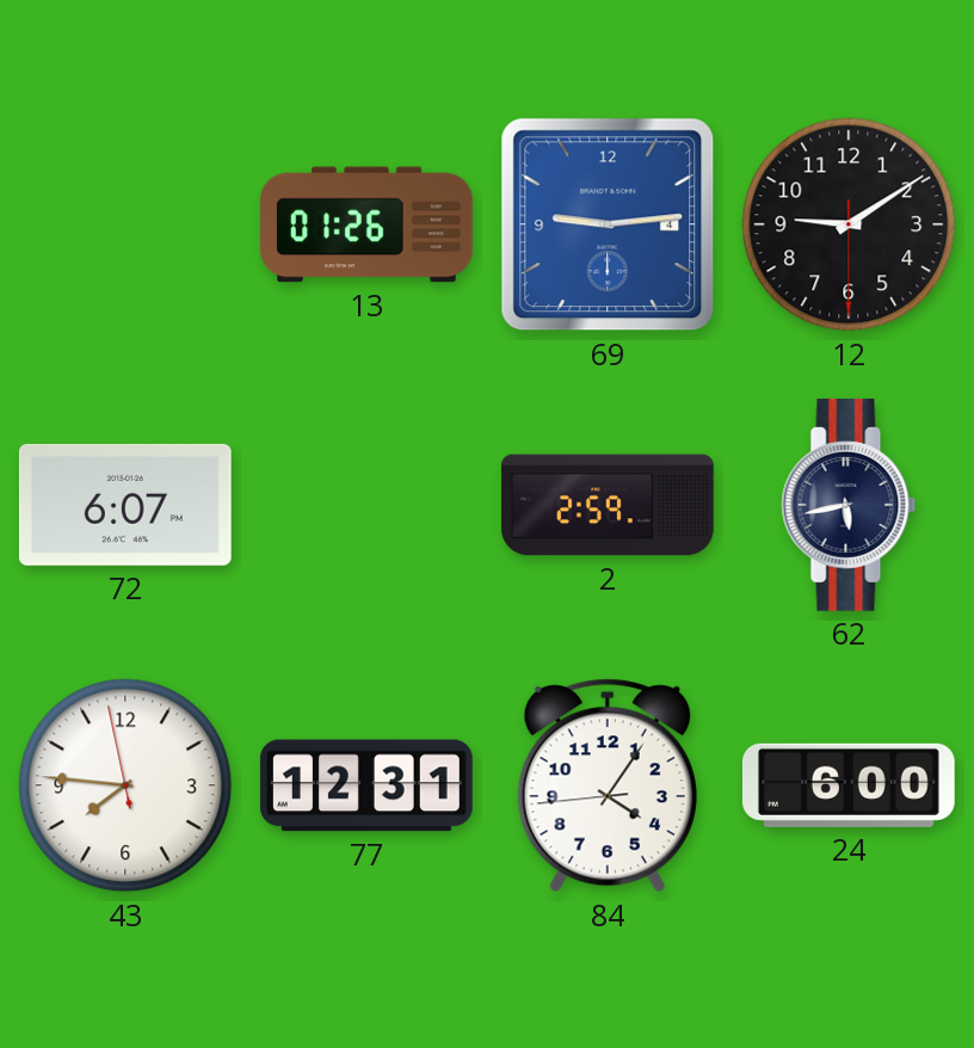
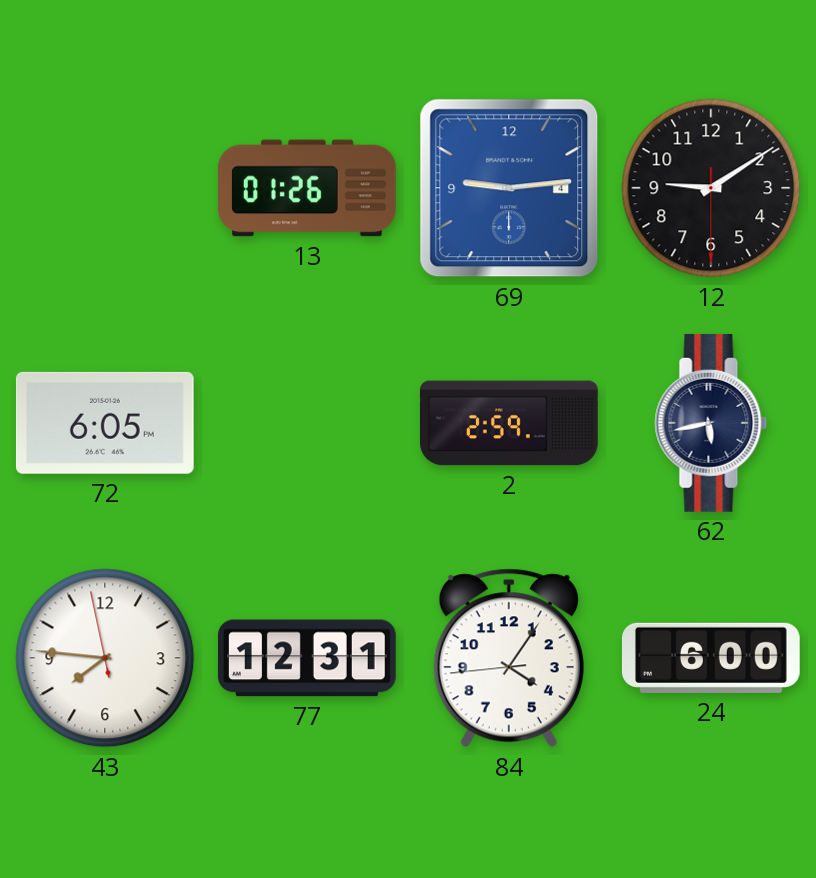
72: 6:07 -> 6:05
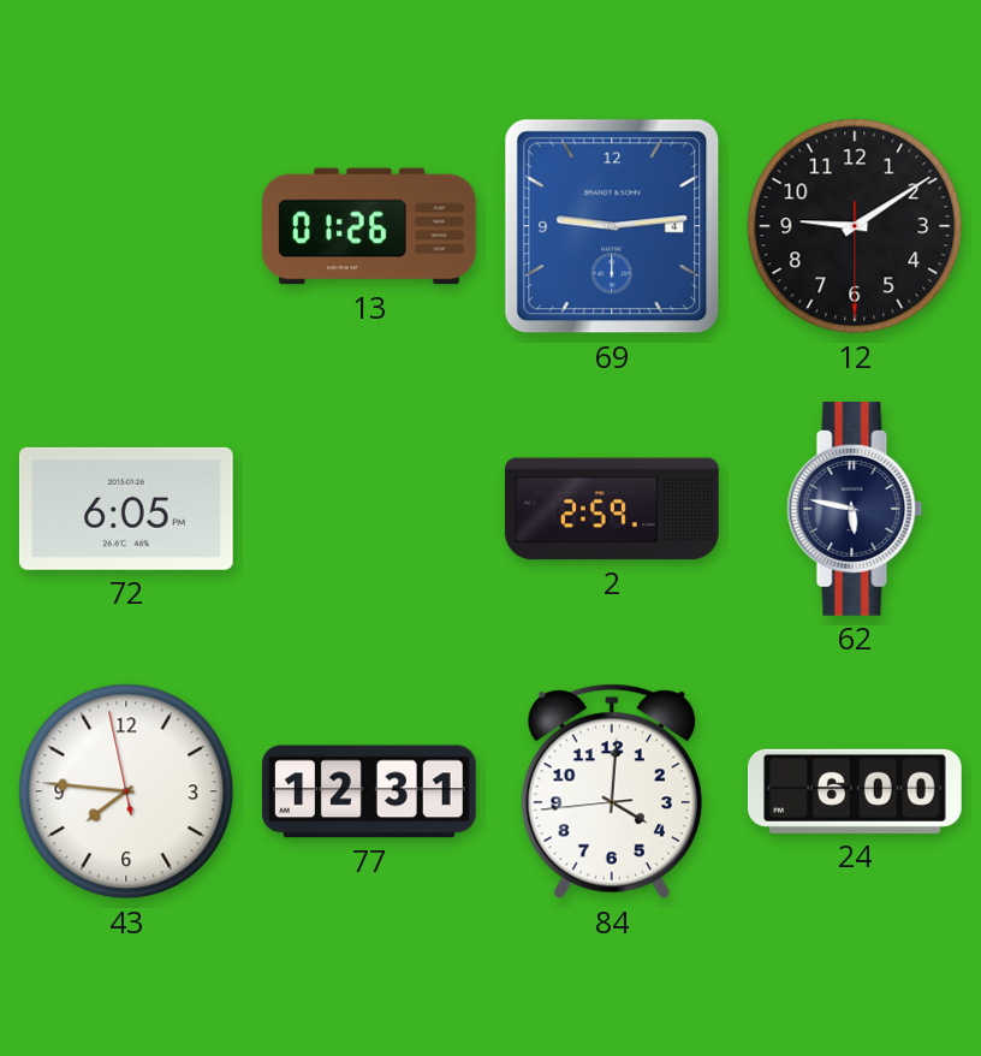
62: 5:43 -> 5:47
84: 4:05 -> 4:00
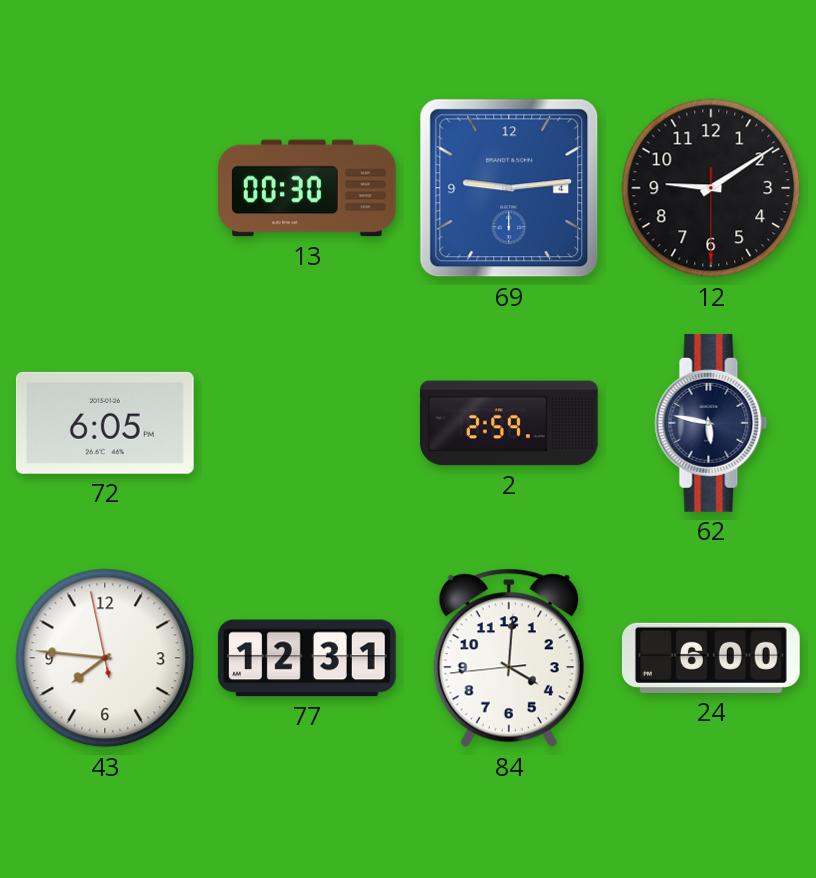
13: 01:26 -> 00:30
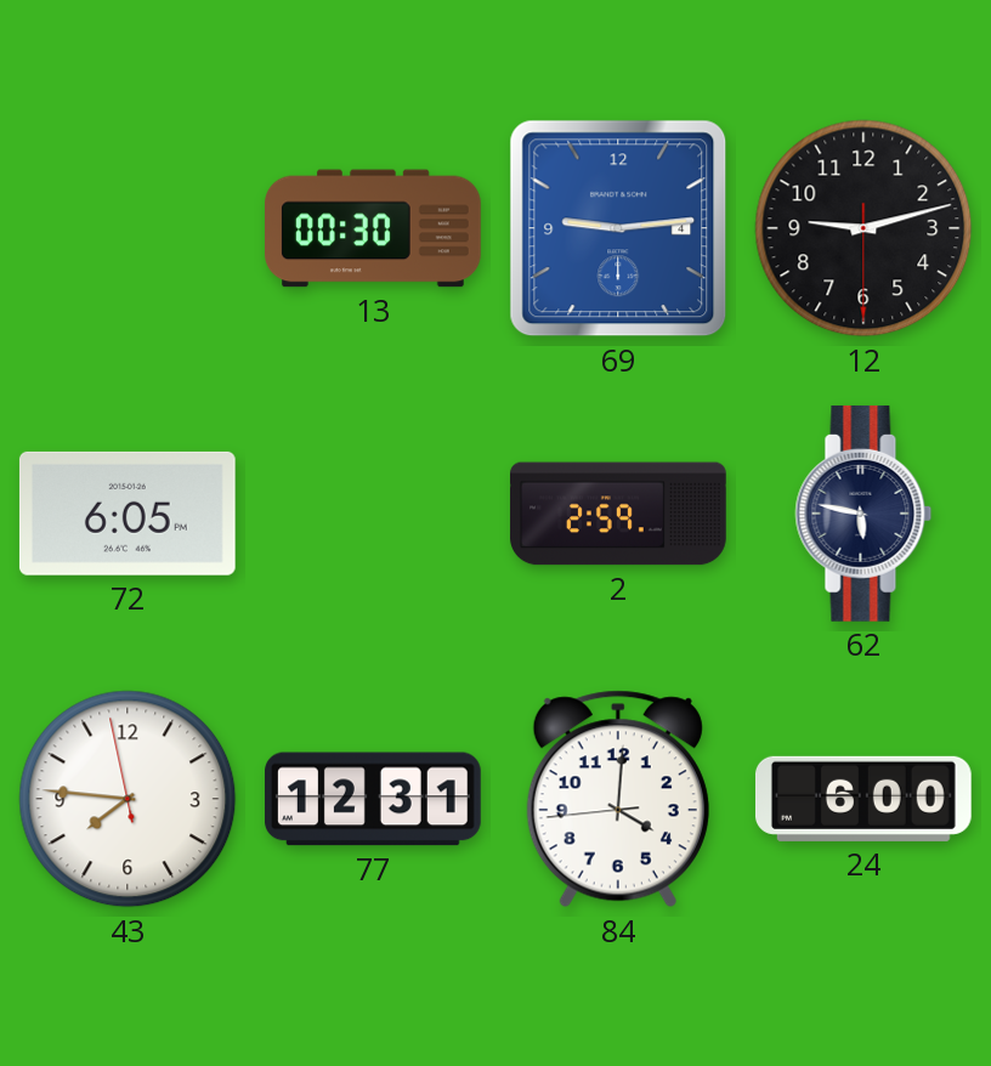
12: 9:09 -> 9:12
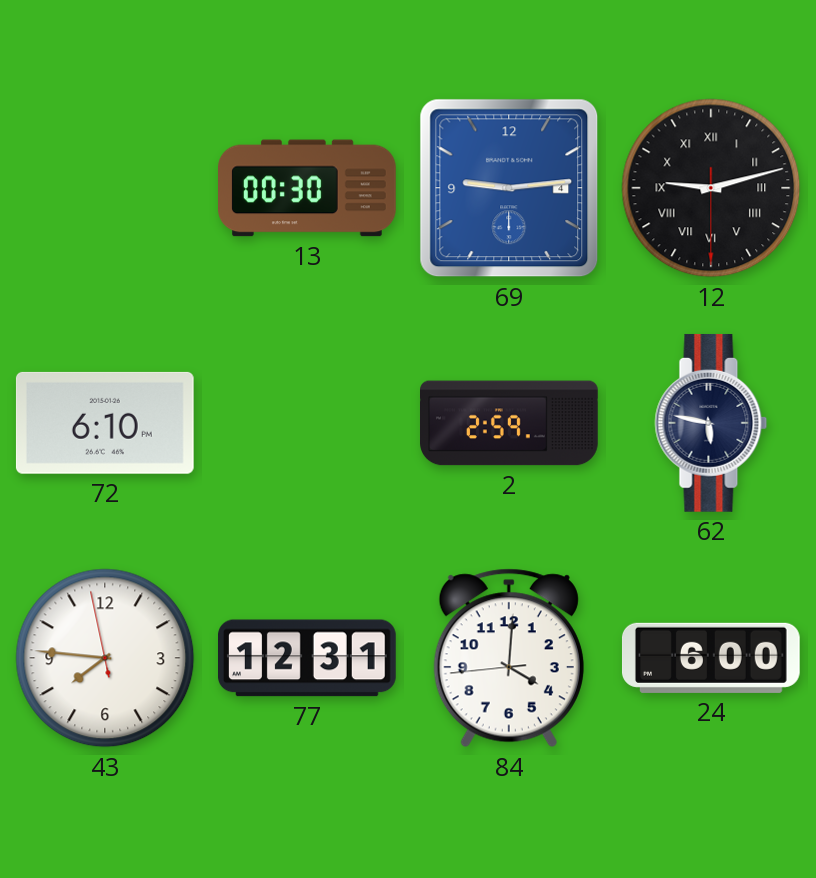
12 numerals: Arabic -> Roman
72: 6:05 -> 6:10
